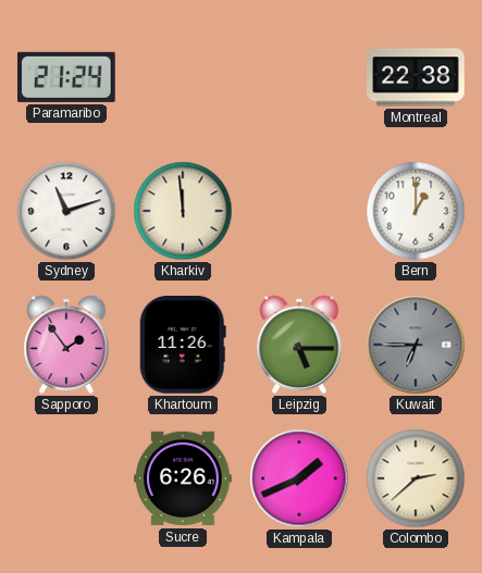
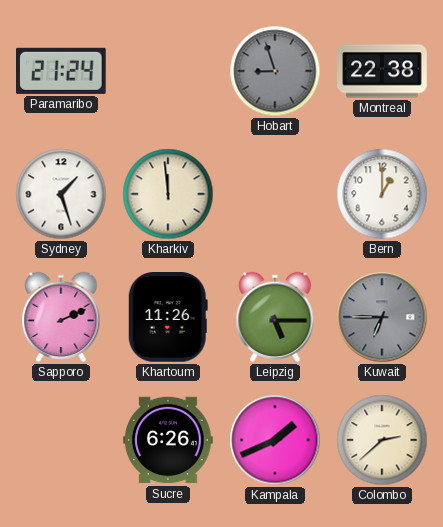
Hobart: none -> 8:57
Sydney: 11:12 -> 1:27
Sapporo: 1:54 -> 2:11
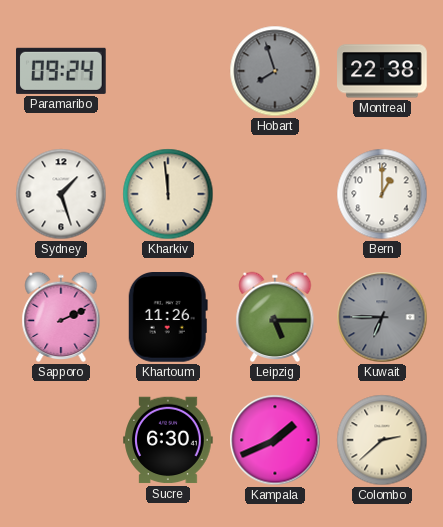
Paramaribo: 21:24 -> 09:24
Hobart: 8:57 -> 7:57
Sucre: 6:26 -> 6:30
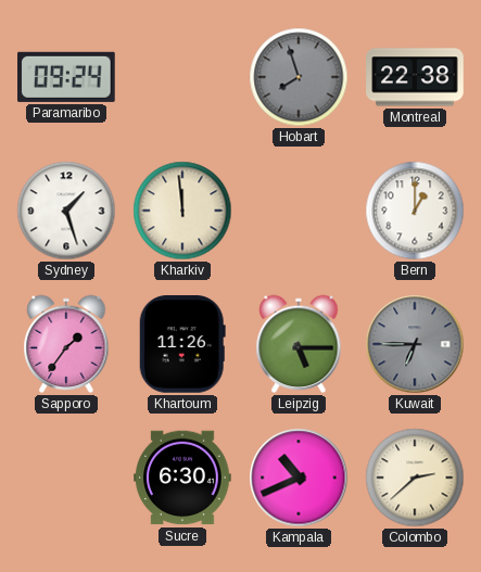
Sapporo: 2:11 -> 1:36
Kampala: 1:41 -> 10:41
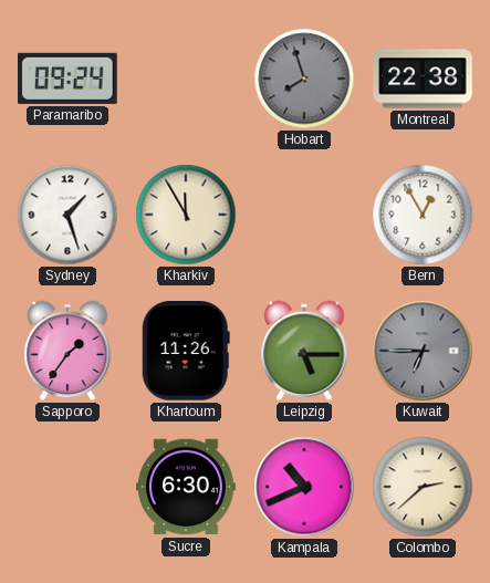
Kharkiv: 11:59 -> 11:55
Bern: 1:00 -> 12:55
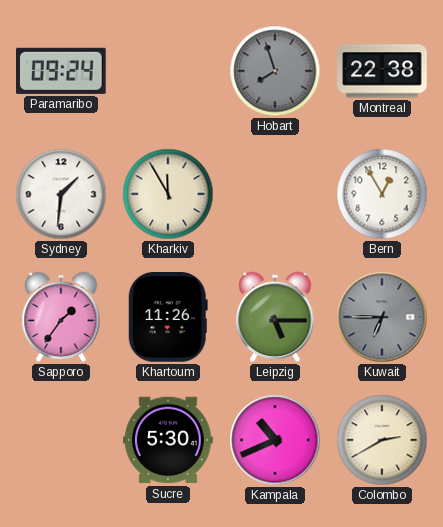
Sydney: 1:27 -> 1:31
Sucre: 6:30 -> 5:30
Colombo: 2:38 -> 2:40
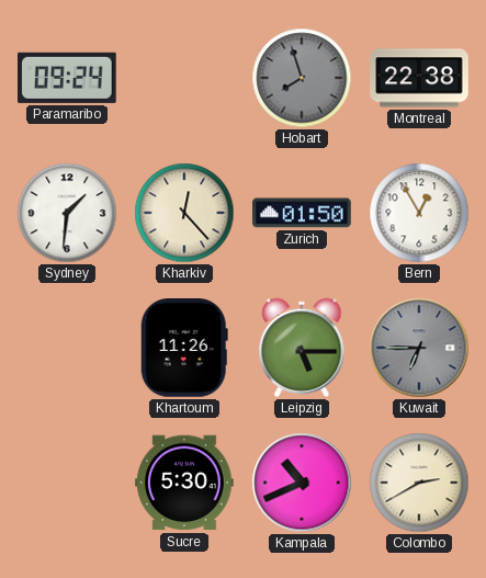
Kharkiv: 11:55 -> 12:23
Zurich: none -> 01:50
Sapporo: 1:36 -> none
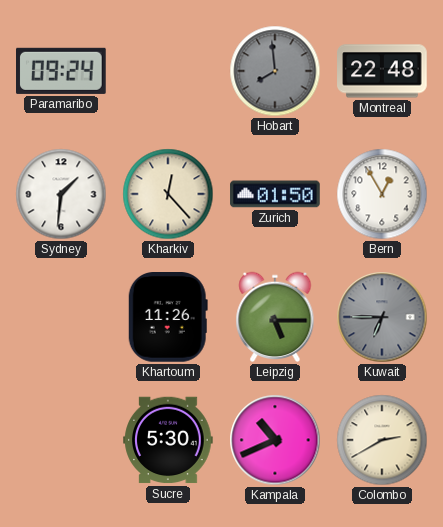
Hobart: 7:57 -> 7:59
Montreal: 22:38 -> 22:48
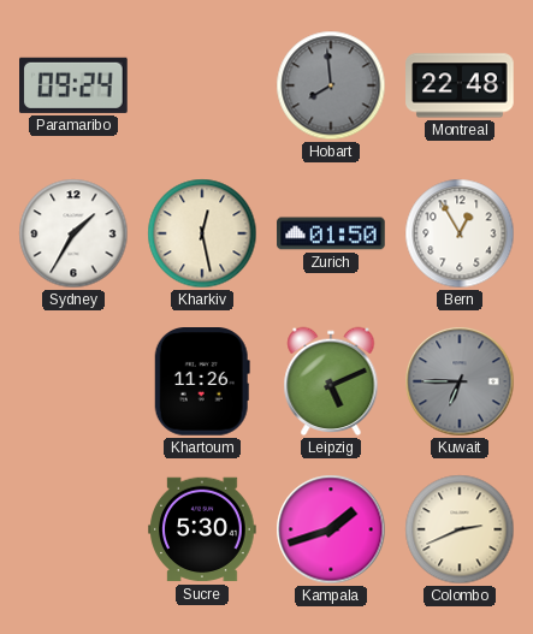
Sydney: 1:31 -> 1:35
Kharkiv: 12:23 -> 12:28
Leipzig: 5:15 -> 5:11
Kampala: 10:41 -> 1:42
Colombo: 2:40 -> 2:41
